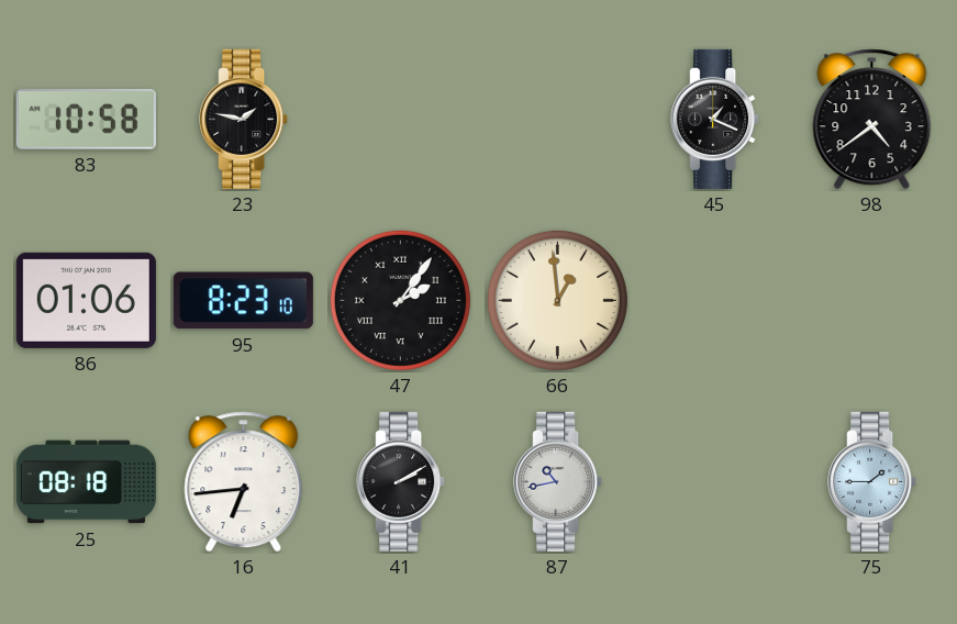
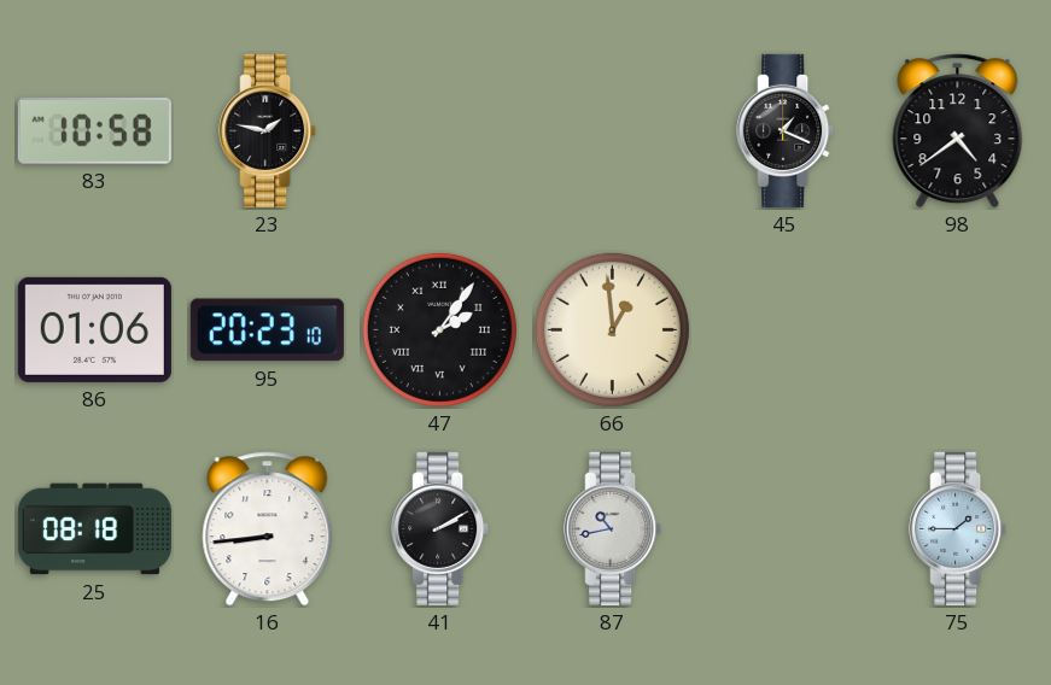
95: 8:23 -> 20:23
16: 6:44 -> 8:44
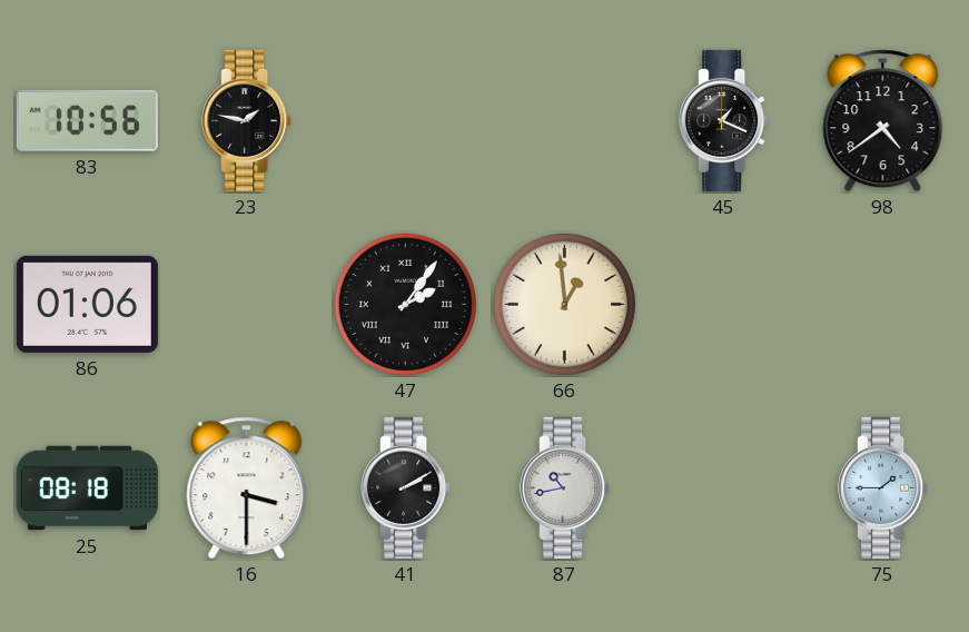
83: 10:58 -> 10:56
95: 20:23 -> none
16: 8:44 -> 3:30
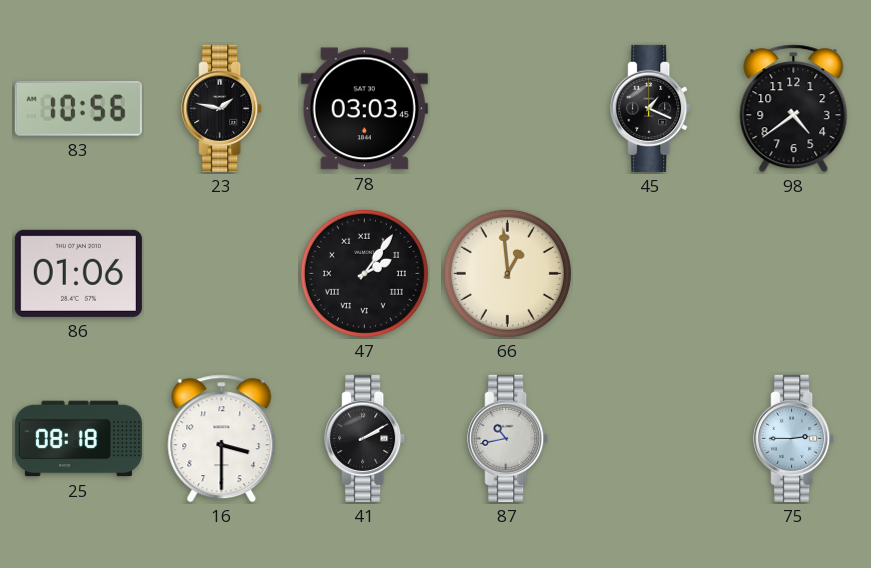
78: none -> 03:03
75: 1:45 -> 2:45
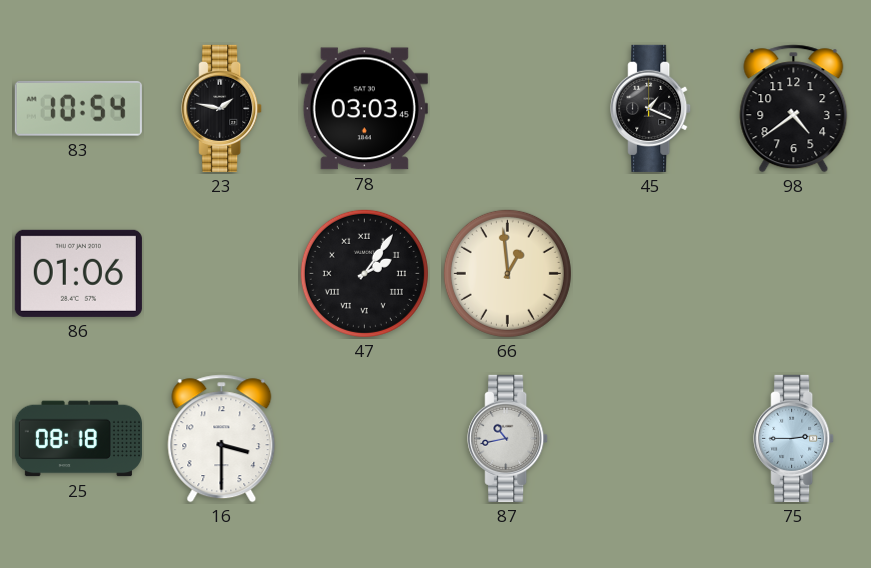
83: 10:56 -> 10:54
41: 2:10 -> none
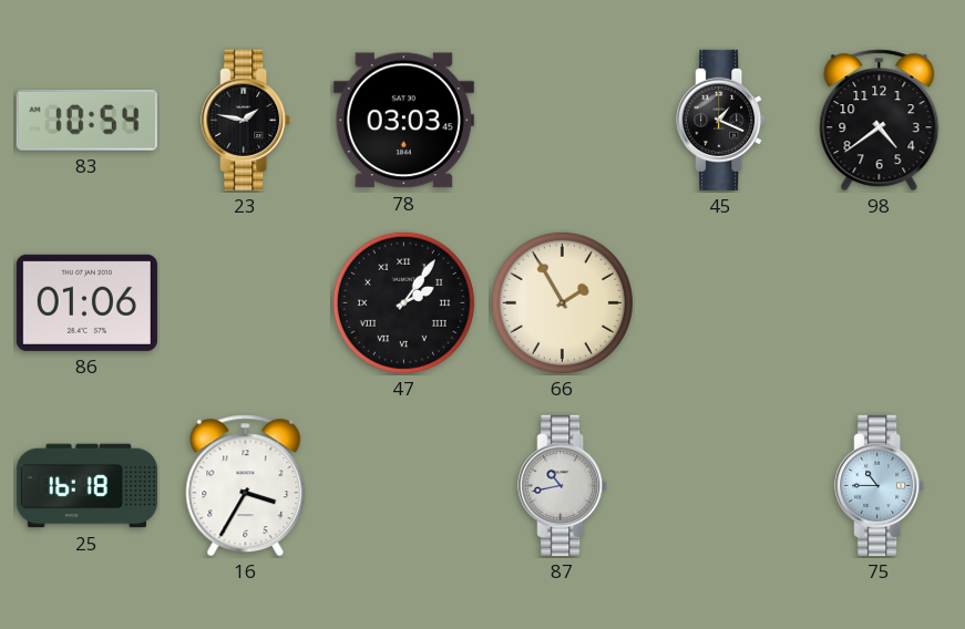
66: 12:59 -> 1:55
25: 08:18 -> 16:18
16: 3:30 -> 3:35
75: 2:45 -> 10:45
